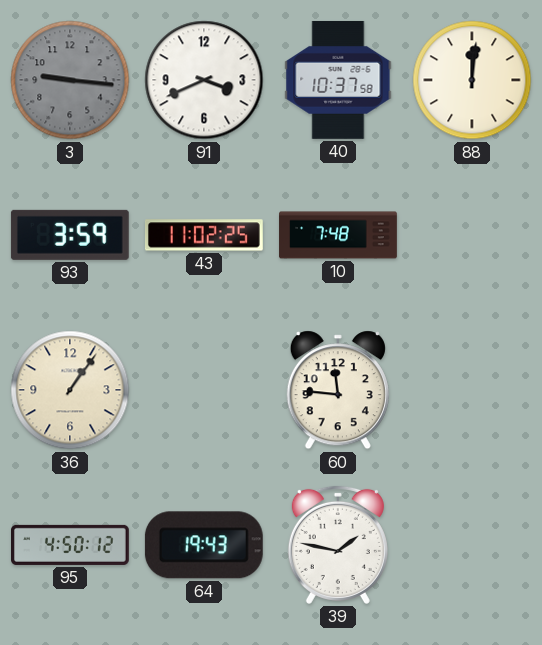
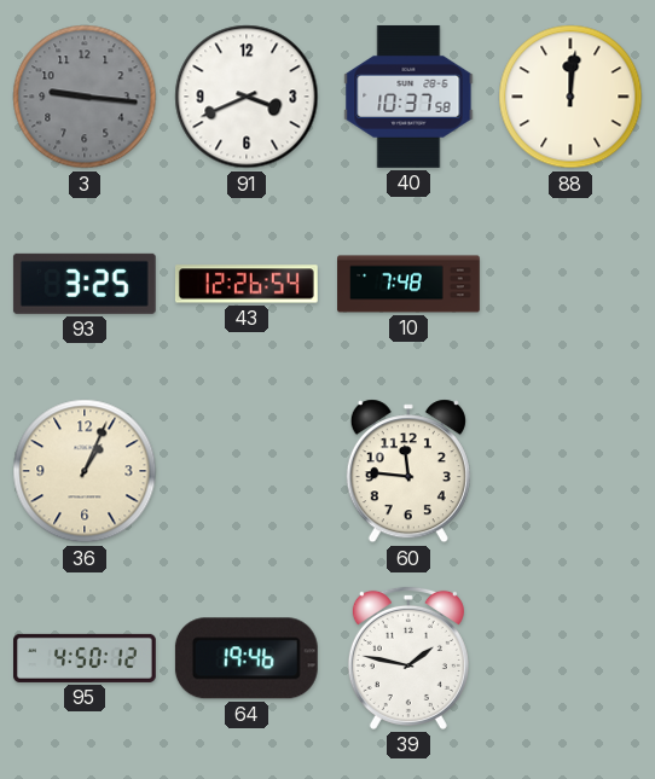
93: 3:59 -> 3:25
43: 11:02 -> 12:26
36: 1:06 -> 1:04
64: 19:43 -> 19:46
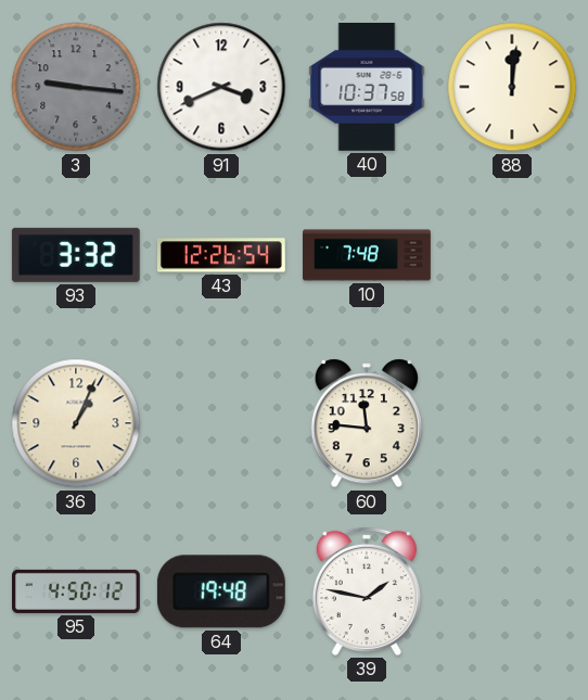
93: 3:25 -> 3:32
64: 19:46 -> 19:48
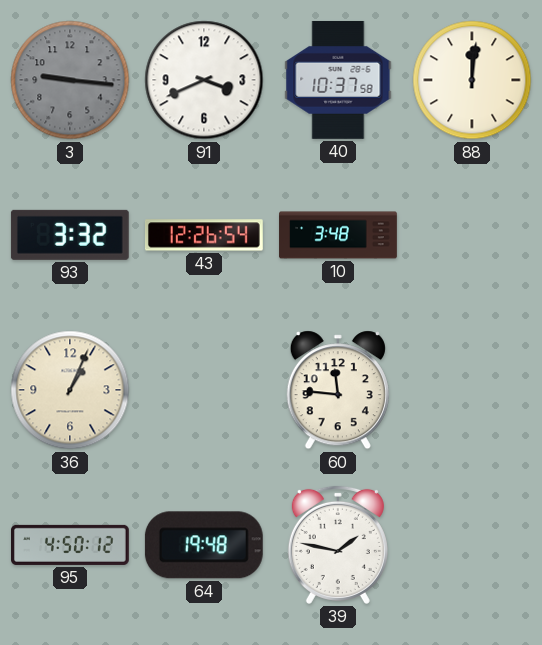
10: 7:48 -> 3:48
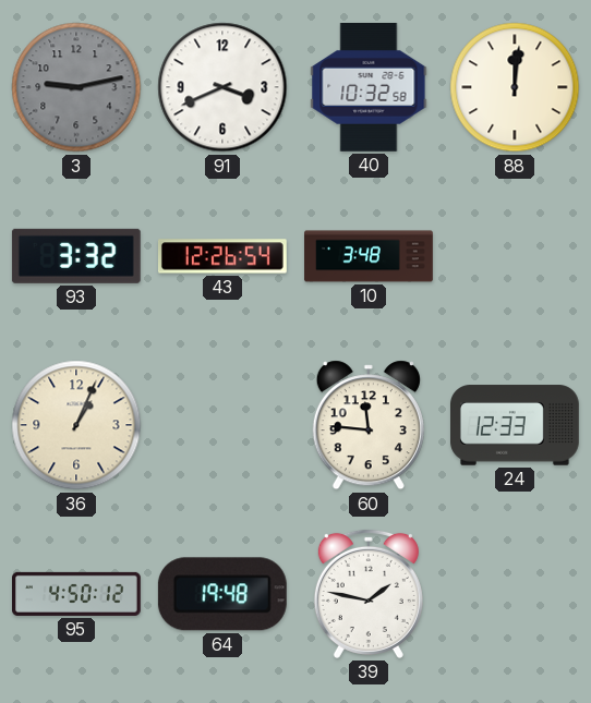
3: 9:16 -> 9:13
40: 10:37 -> 10:32
24: none -> 12:33
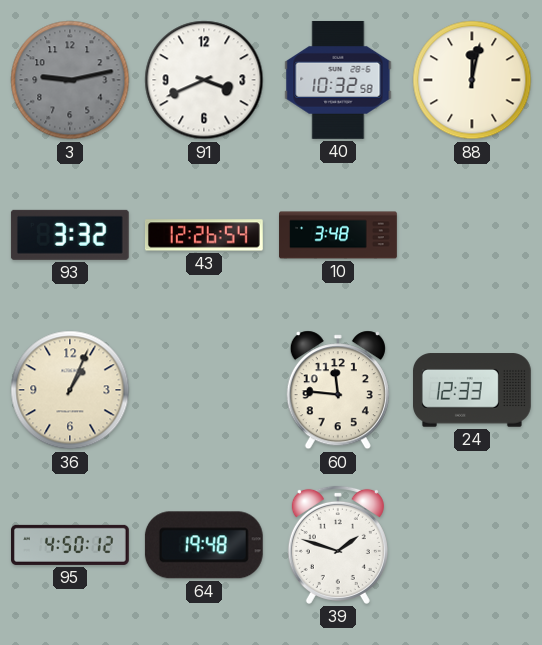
88: 12:01 -> 12:02
39: 1:47 -> 1:48
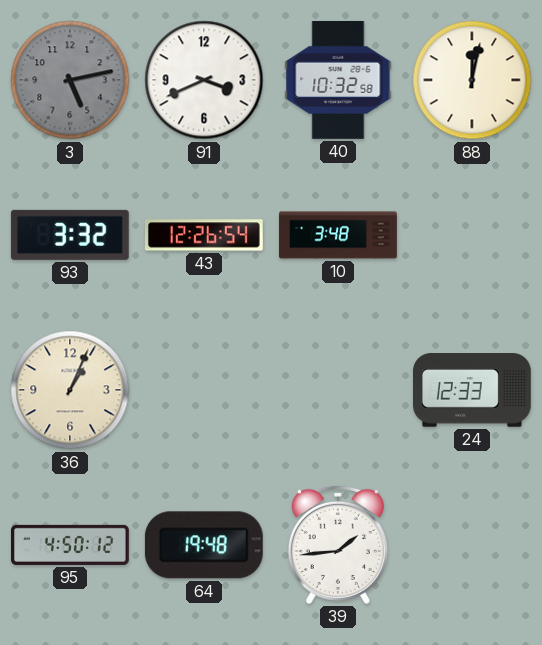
3: 9:13 -> 5:13
60: 11:46 -> none
39: 1:48 -> 1:44
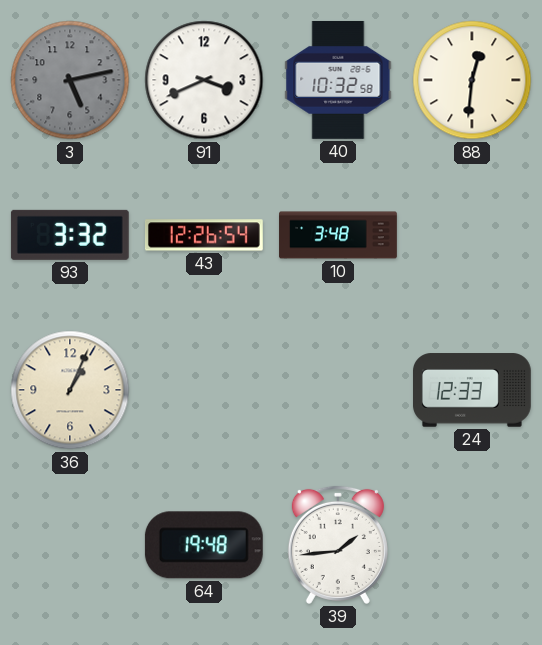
88: 12:02 -> 12:31
95: 4:50 -> none
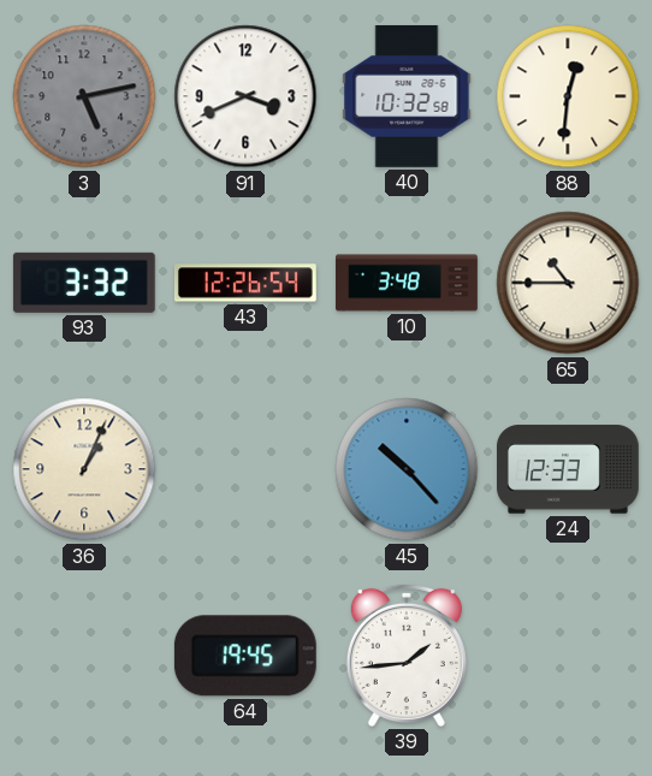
65: none -> 10:45
45: none -> 10:23
64: 19:48 -> 19:45
